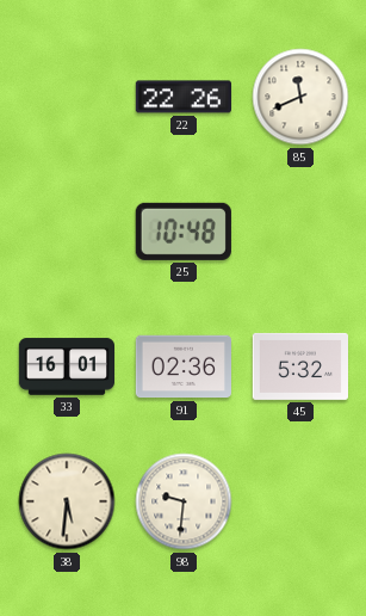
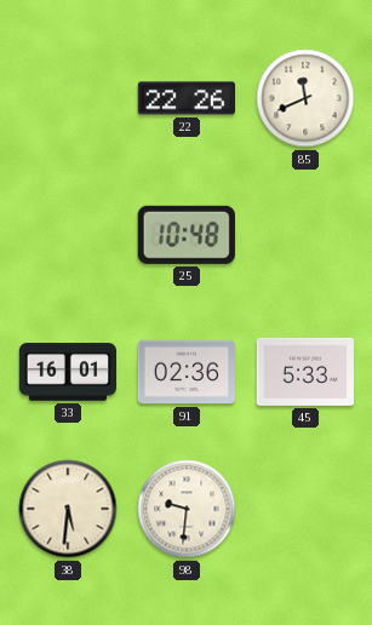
45: 5:32 -> 5:33
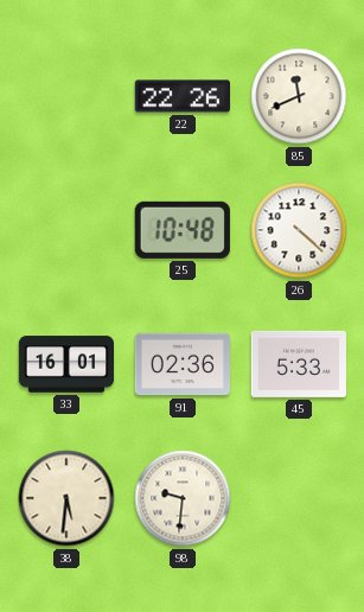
26: none -> 4:22
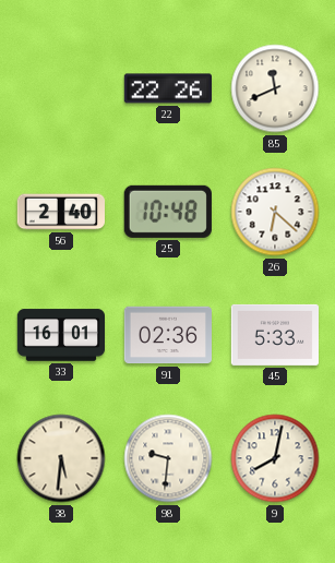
56: none -> 2:40
26: 4:22 -> 6:22
9: none -> 8:02
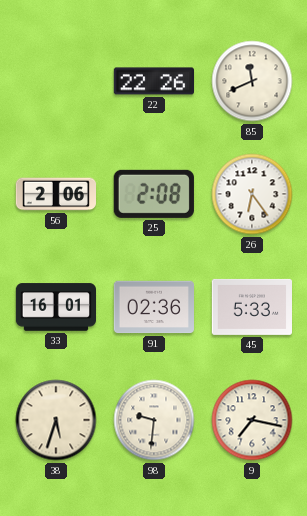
56: 2:40 -> 2:06
25: 10:48 -> 2:08
26: 6:22 -> 6:24
38: 5:31 -> 5:33
9: 8:02 -> 7:17
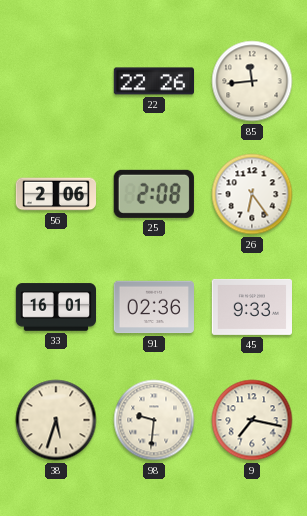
85: 11:41 -> 11:44
45: 5:33 -> 9:33
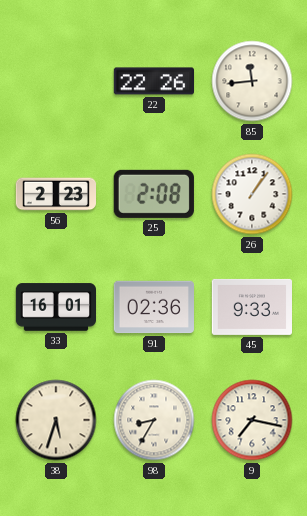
56: 2:06 -> 2:23
26: 6:24 -> 1:06
98: 9:31 -> 8:35
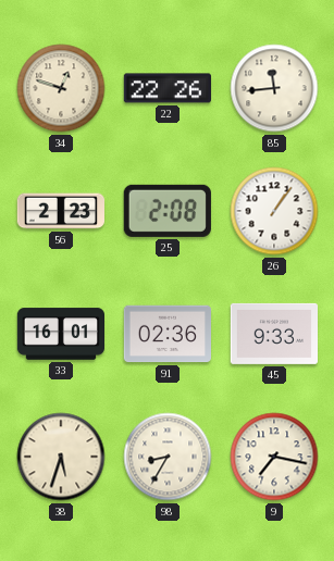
34: none -> 12:48
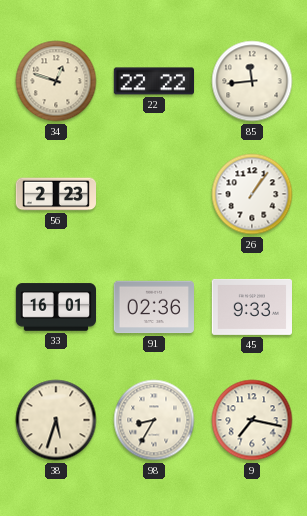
22: 22:26 -> 22:22
25: 2:08 -> none
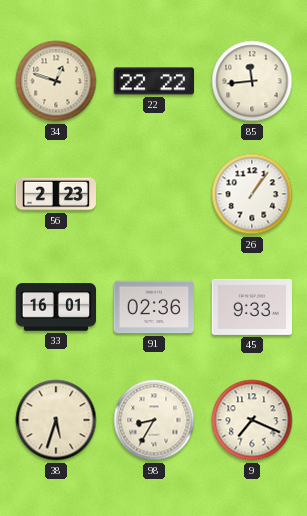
9: 7:17 -> 7:19
